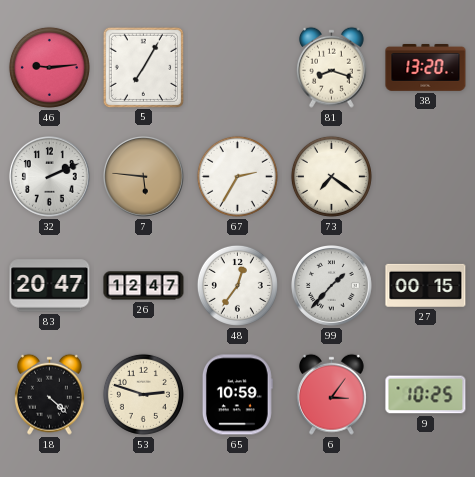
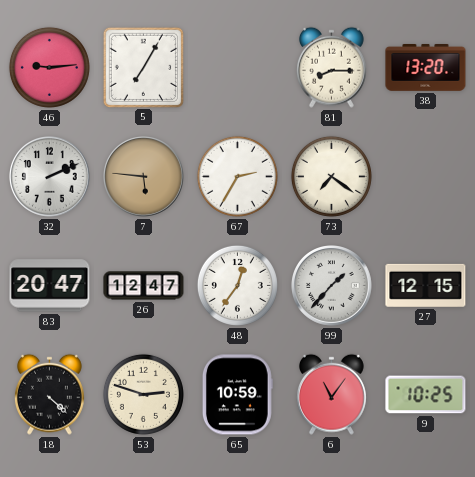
81: 8:18 -> 8:15
27: 00:15 -> 12:15
6: 3:06 -> 11:06
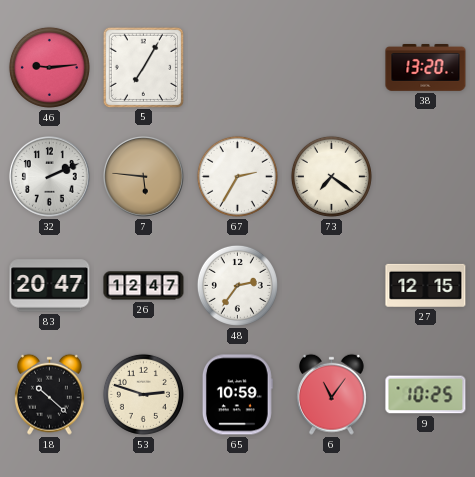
81: 8:15 -> none
48: 12:36 -> 2:36
99: 1:37 -> none
18: 4:22 -> 10:22
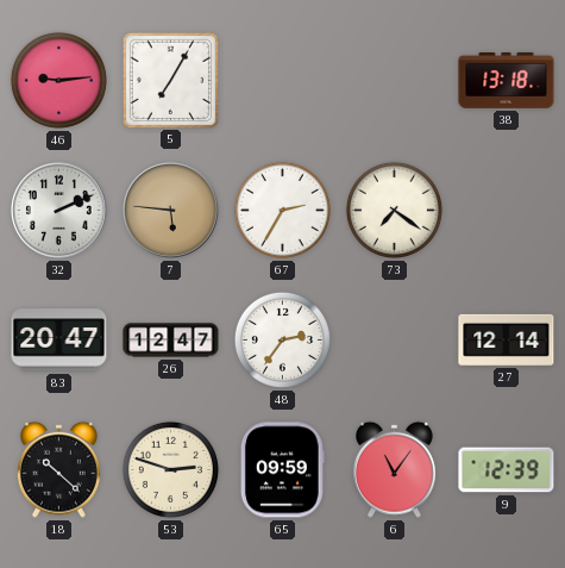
38: 13:20 -> 13:18
27: 12:15 -> 12:14
65: 10:59 -> 09:59
9: 10:25 -> 12:39
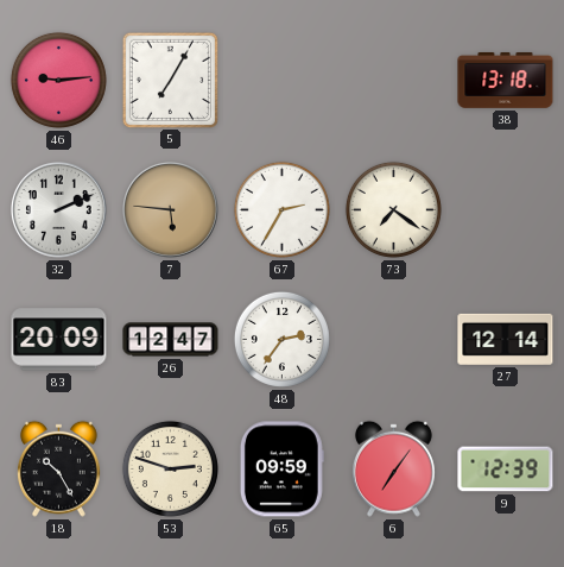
83: 20:47 -> 20:09
18: 10:22 -> 10:25
6: 11:06 -> 7:06
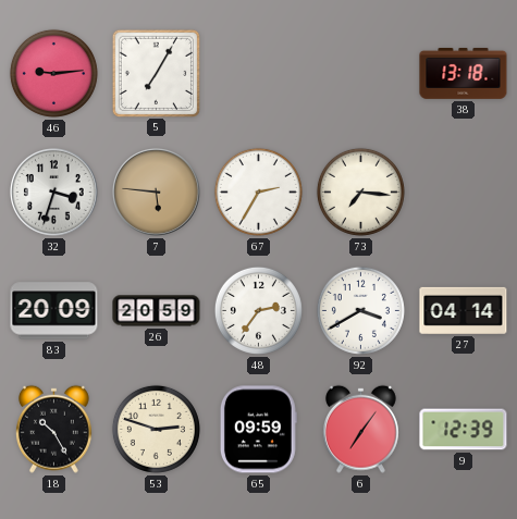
32: 2:11 -> 3:33
73: 7:21 -> 7:16
26: 12:47 -> 20:59
92: none -> 3:40
27: 12:14 -> 04:14
